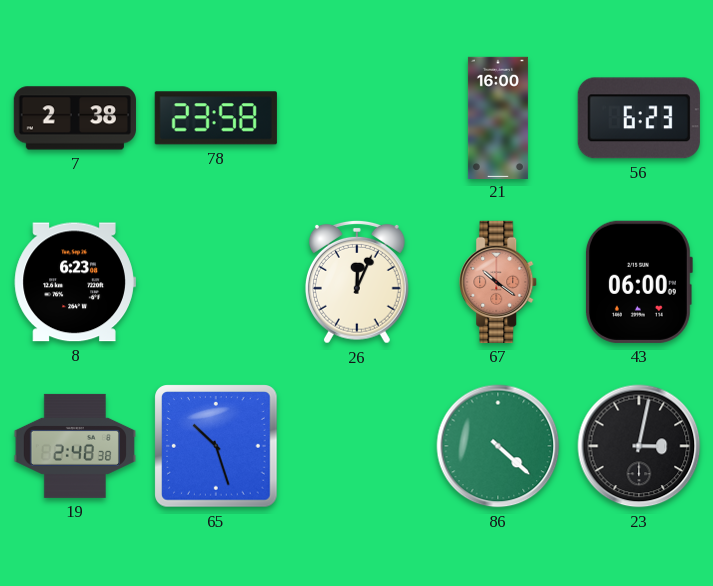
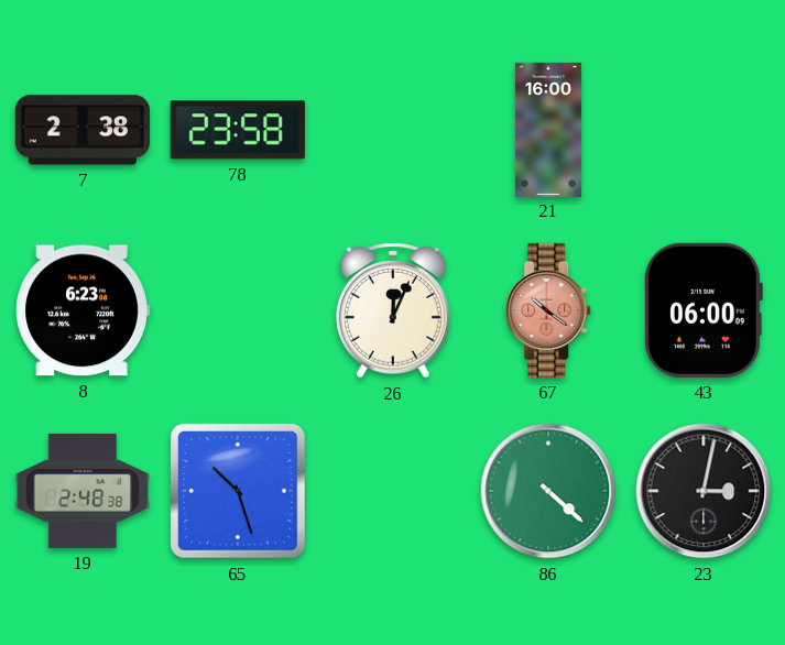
56: 6:23 -> none
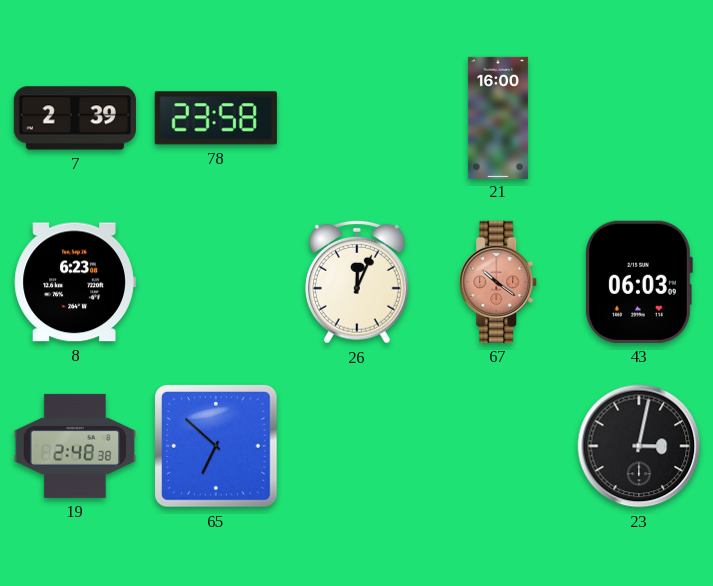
7: 2:38 -> 2:39
43: 06:00 -> 06:03
65: 10:27 -> 6:52
86: 4:22 -> none
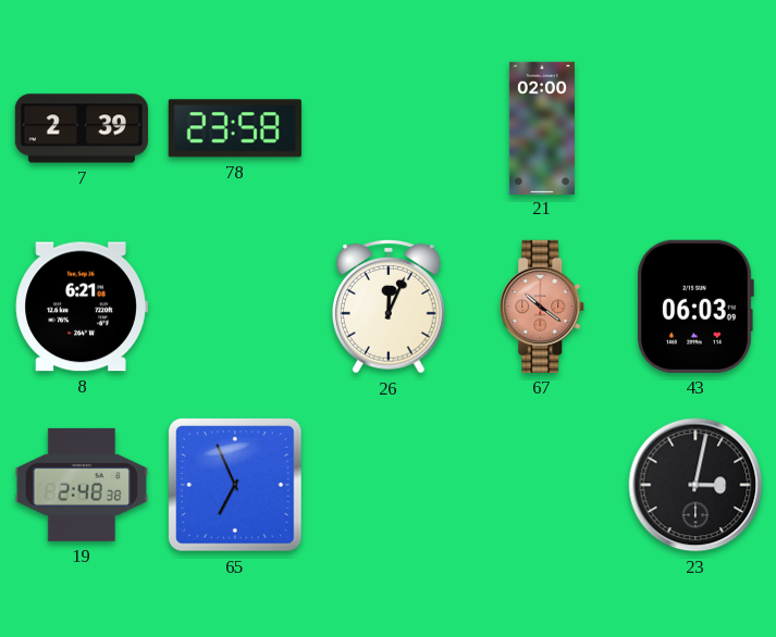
21: 16:00 -> 02:00
8: 6:23 -> 6:21
65: 6:52 -> 6:56
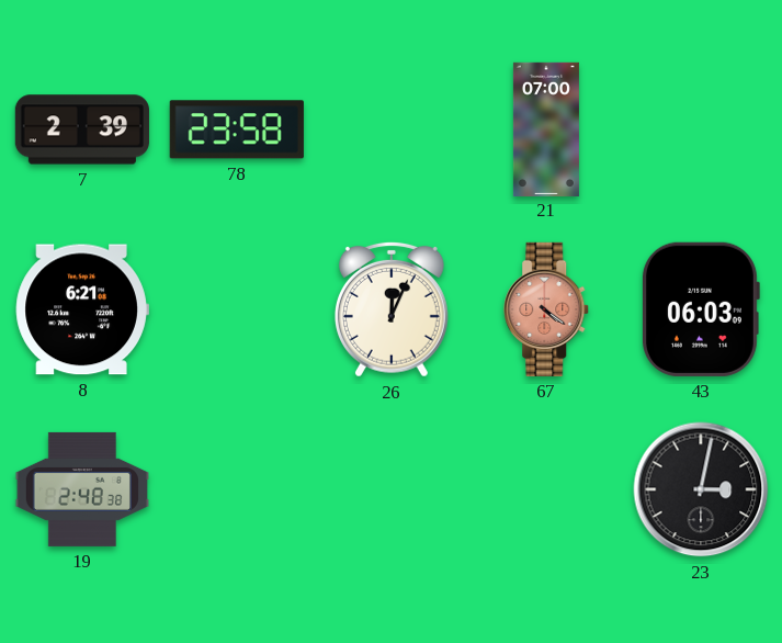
21: 02:00 -> 07:00
67: 10:21 -> 4:21
65: 6:56 -> none
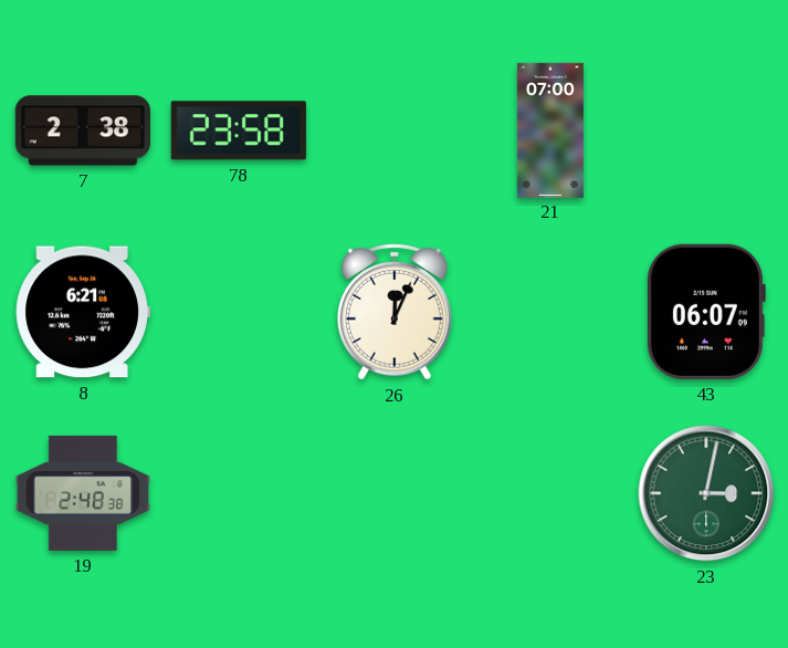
7: 2:39 -> 2:38
67: 4:21 -> none
43: 06:03 -> 06:07
23 dial: black -> green
